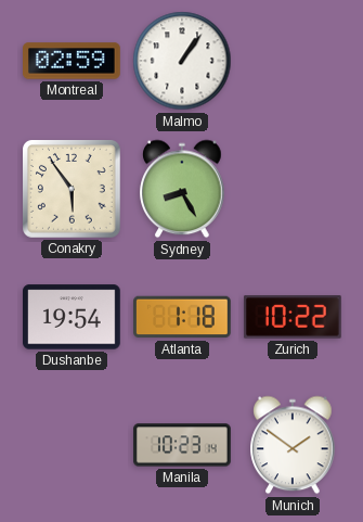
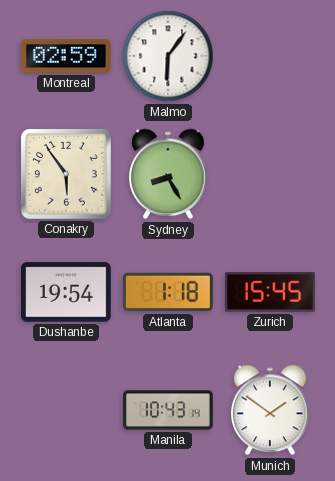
Malmo: 1:06 -> 6:06
Zurich: 10:22 -> 15:45
Manila: 10:23 -> 10:43
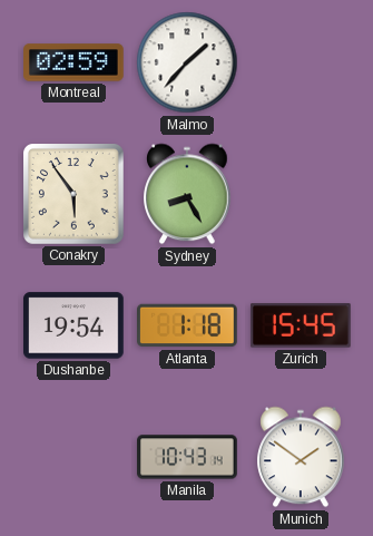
Malmo: 6:06 -> 1:37
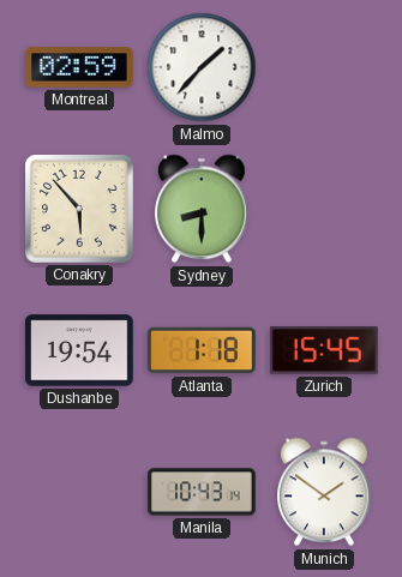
Conakry: 5:54 -> 5:53
Sydney: 8:25 -> 8:30
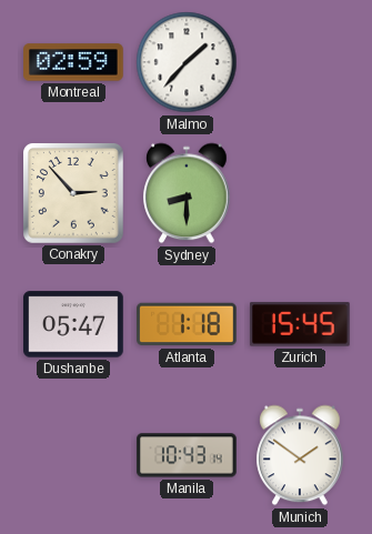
Conakry: 5:53 -> 2:53
Dushanbe: 19:54 -> 05:47
